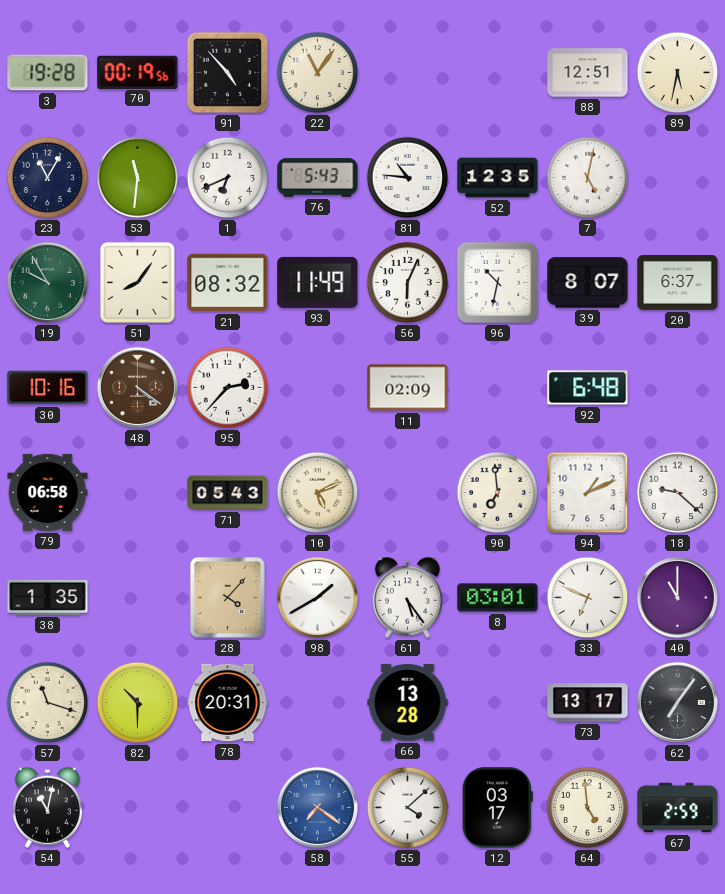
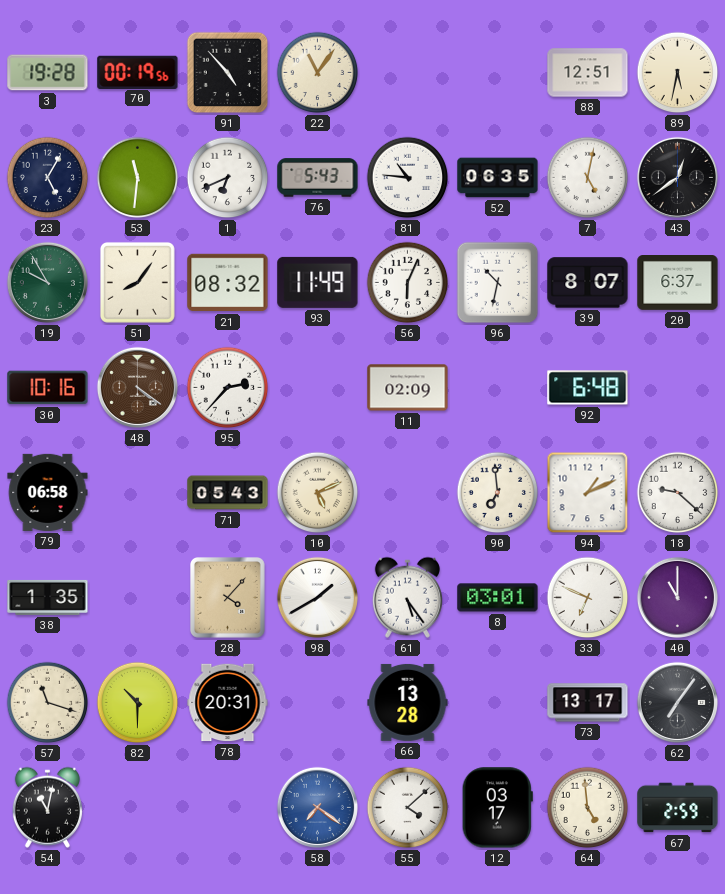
23: 11:05 -> 5:05
52: 12:35 -> 06:35
43: none -> 12:39
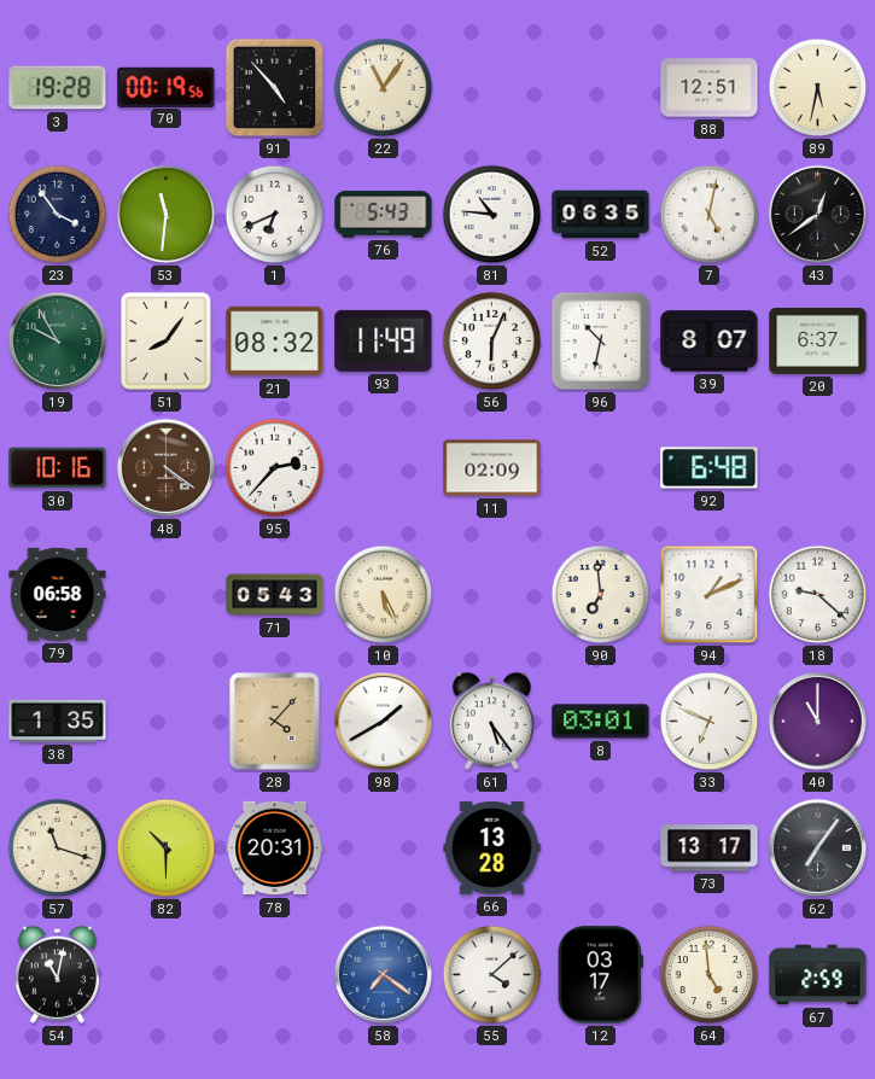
23: 5:05 -> 3:54
10: 5:11 -> 5:26
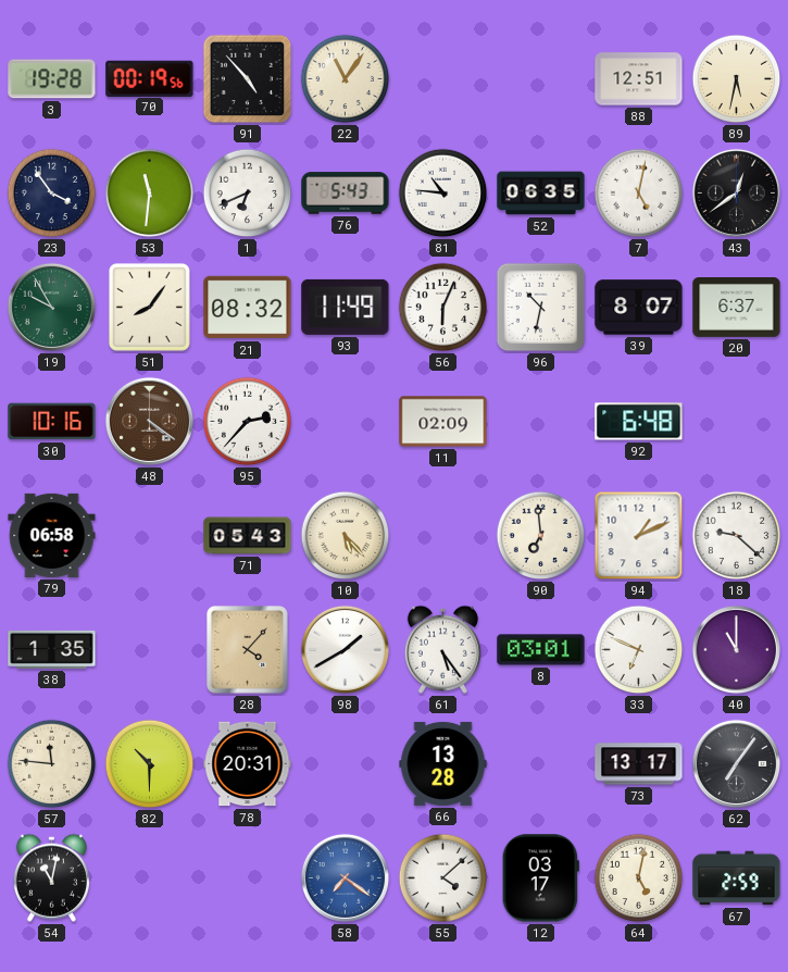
10: 5:26 -> 5:23
57: 11:18 -> 11:46
64: 4:59 -> 5:02
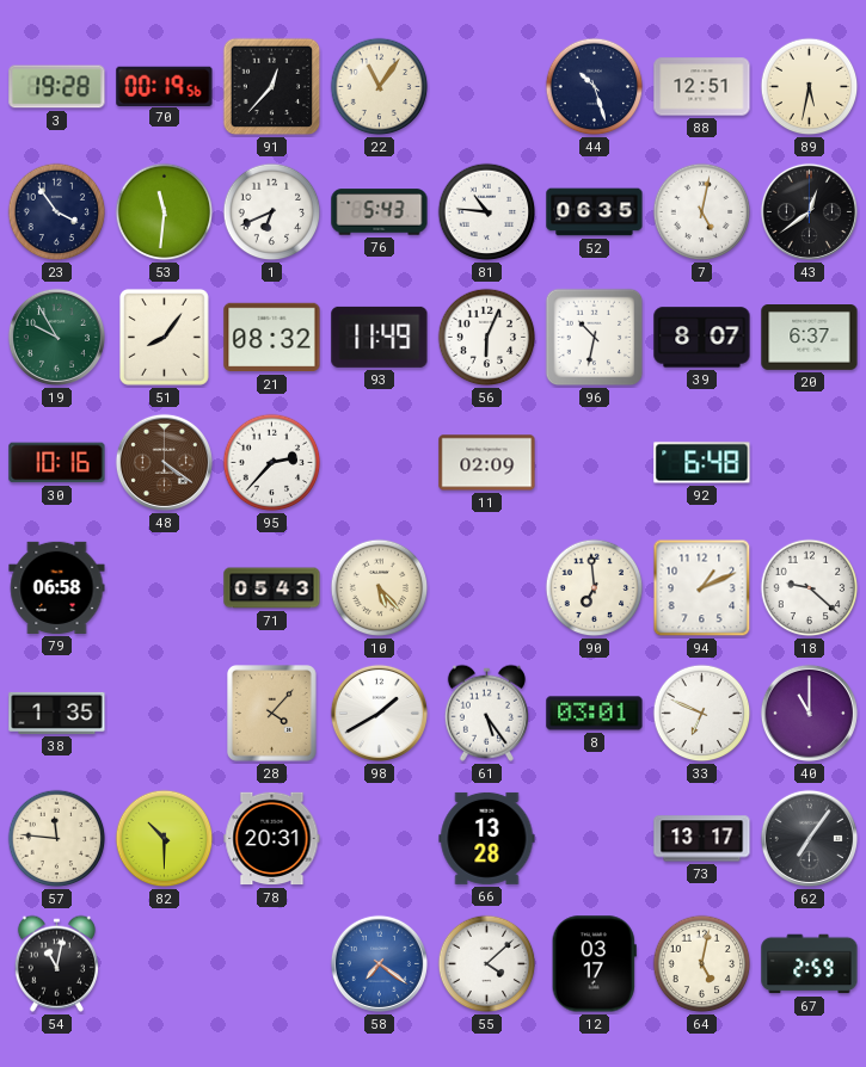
91: 4:53 -> 12:37
44: none -> 10:27
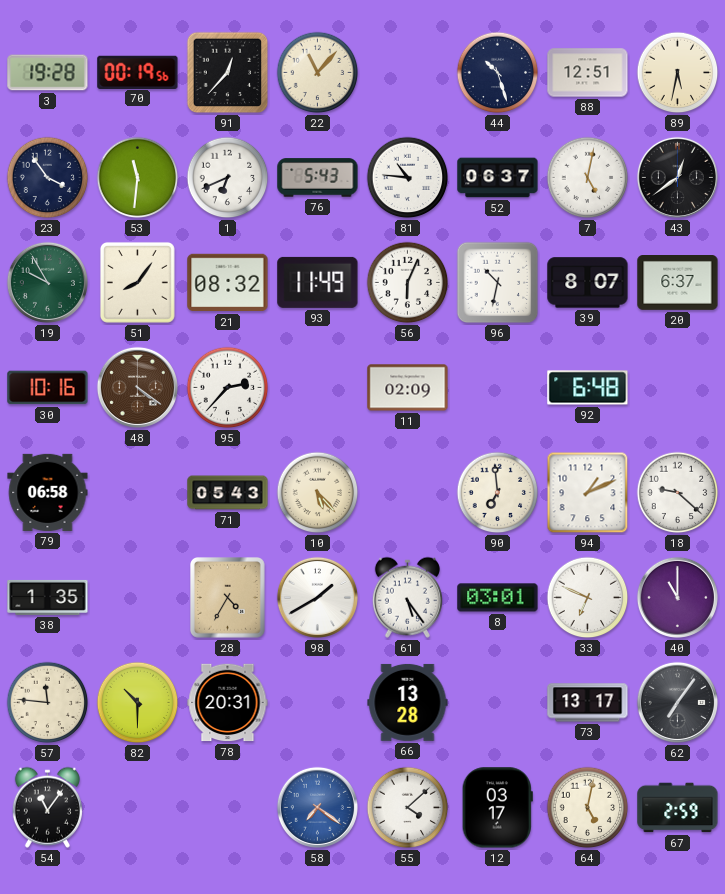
22: 11:06 -> 11:07
52: 06:35 -> 06:37
28: 4:07 -> 4:35
54: 11:02 -> 11:06
